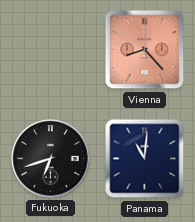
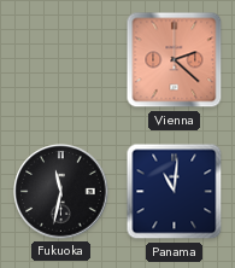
Vienna: 8:23 -> 2:22
Fukuoka: 6:42 -> 11:32
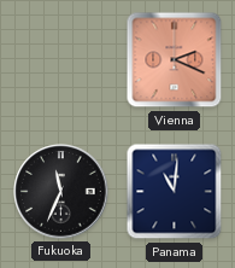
Vienna: 2:22 -> 2:19
Fukuoka: 11:32 -> 11:34
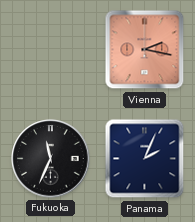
Vienna: 2:19 -> 2:17
Panama: 11:01 -> 2:04
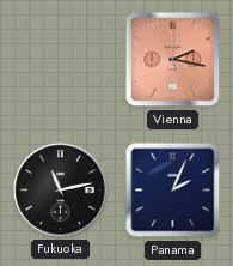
Fukuoka: 11:34 -> 11:13
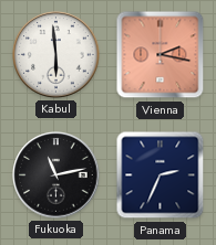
Kabul: none -> 5:59
Panama: 2:04 -> 2:34
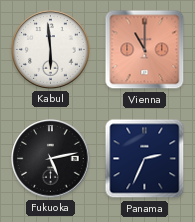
Vienna: 2:17 -> 11:00
Fukuoka: 11:13 -> 5:13
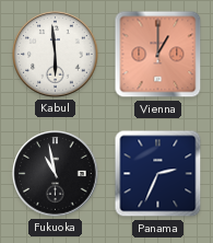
Vienna: 11:00 -> 1:00
Fukuoka: 5:13 -> 10:58
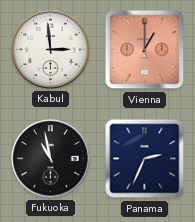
Kabul: 5:59 -> 2:59
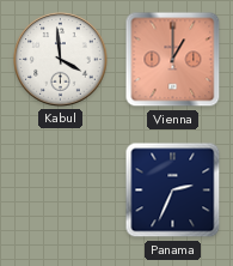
Kabul: 2:59 -> 3:59
Fukuoka: 10:58 -> none
